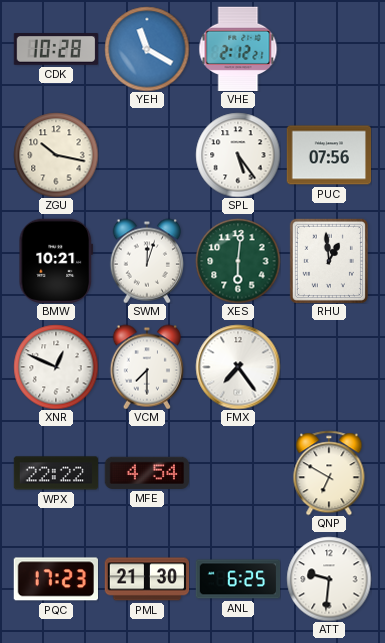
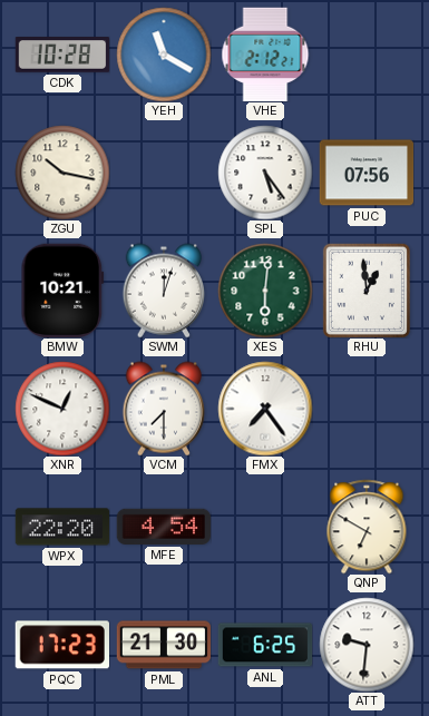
WPX: 22:22 -> 22:20
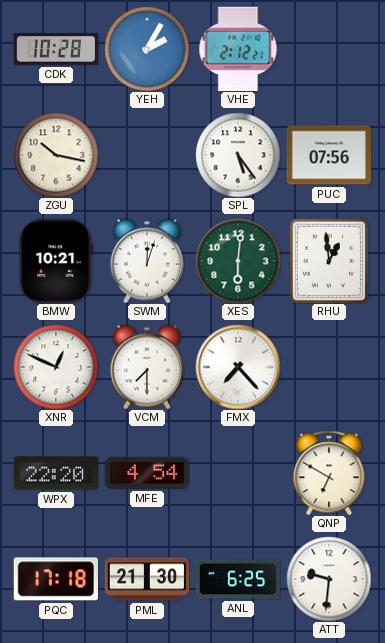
YEH: 11:20 -> 2:05
FMX: 7:24 -> 7:23
PQC: 17:23 -> 17:18
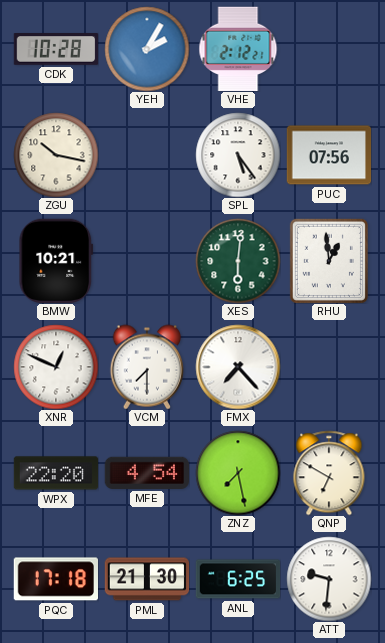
SWM: 12:03 -> none
ZNZ: none -> 7:28
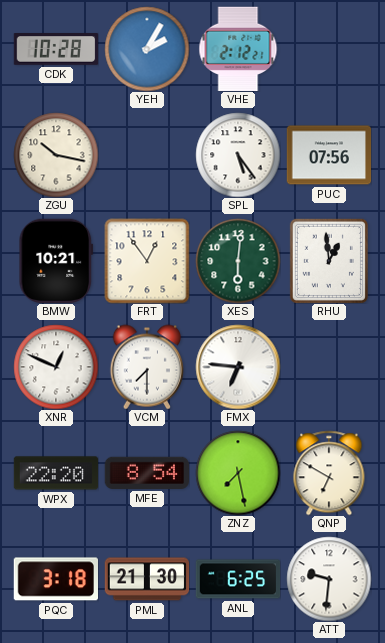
FRT: none -> 12:54
FMX: 7:23 -> 6:46
MFE: 4:54 -> 8:54
PQC: 17:18 -> 3:18
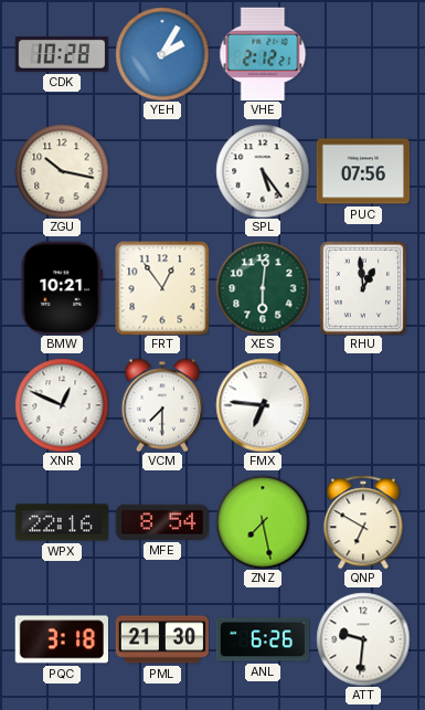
WPX: 22:20 -> 22:16
ANL: 6:25 -> 6:26
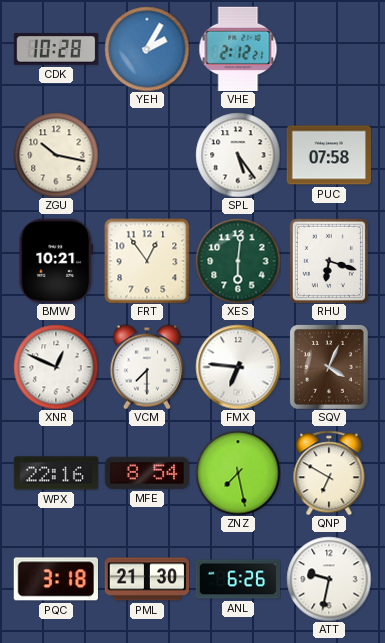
PUC: 07:56 -> 07:58
RHU: 12:59 -> 6:18
SQV: none -> 4:04
ATT: 9:31 -> 9:32
